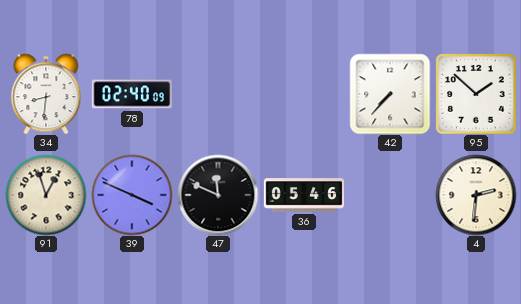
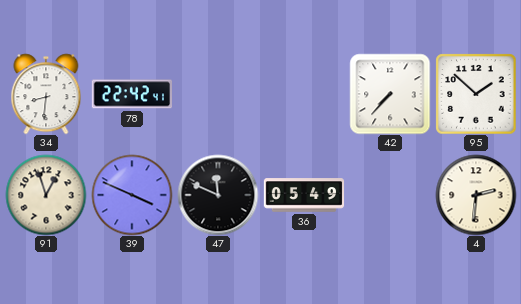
78: 02:40 -> 22:42
36: 05:46 -> 05:49
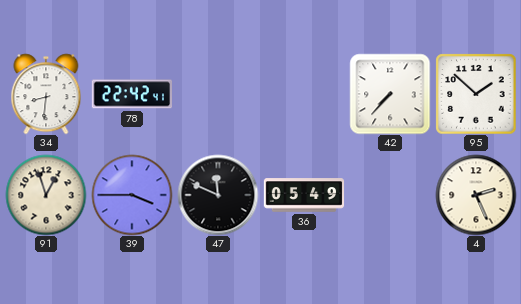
39: 3:49 -> 3:45
4: 2:31 -> 2:26
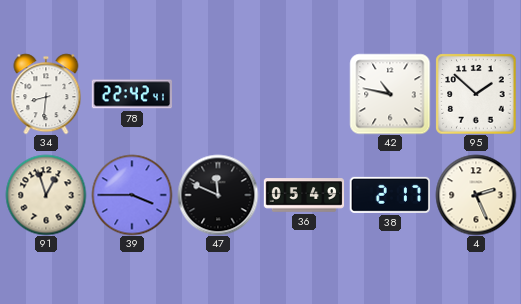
42: 7:37 -> 10:47
38: none -> 2:17
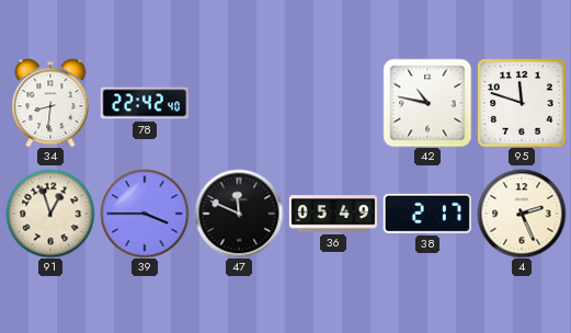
78: 22:42:41 -> 22:42:40
95: 1:52 -> 11:48
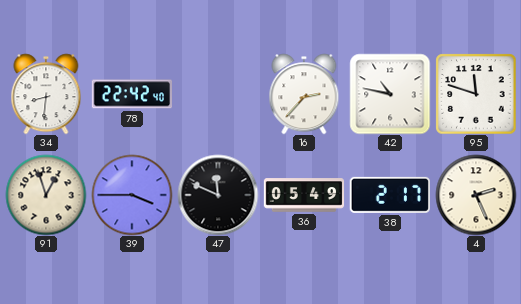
16: none -> 2:37
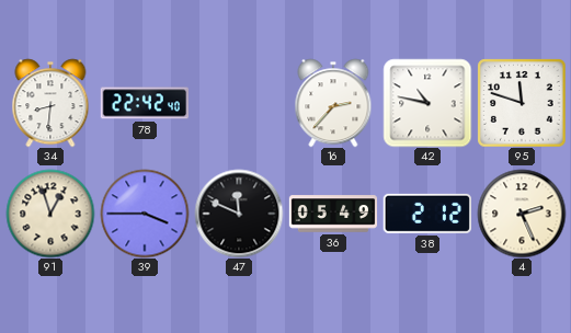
38: 2:17 -> 2:12
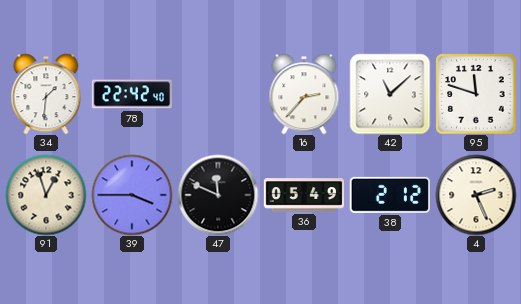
34: 8:31 -> 1:31
42: 10:47 -> 11:08
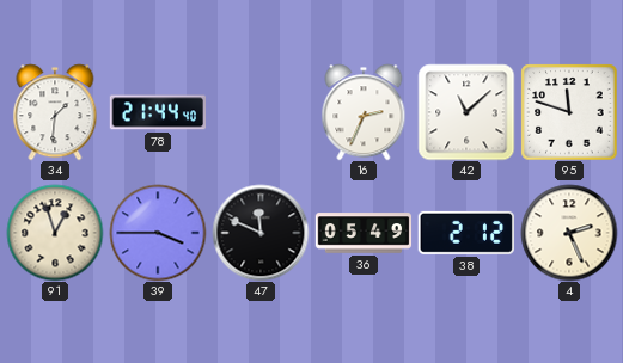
78: 22:42 -> 21:44
16: 2:37 -> 2:34
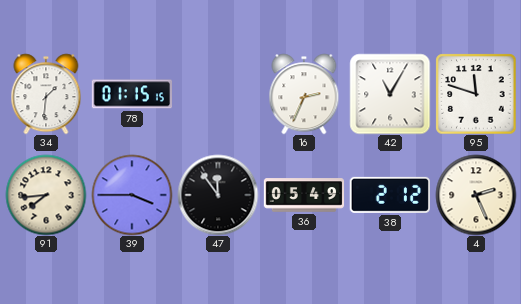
78: 21:44 -> 01:15
42: 11:08 -> 11:05
91: 12:57 -> 7:44
47: 11:49 -> 11:54
